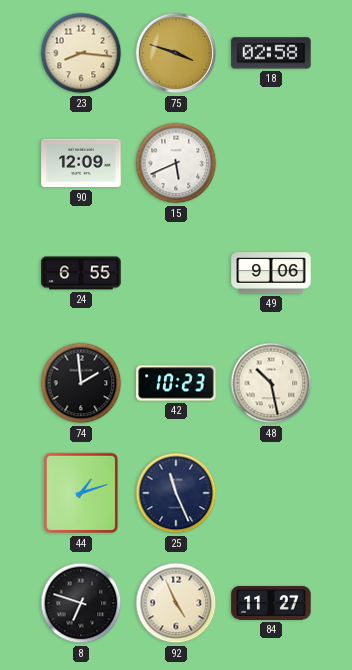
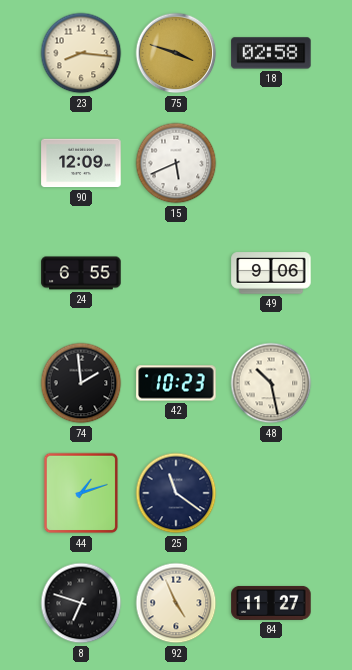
25: 11:26 -> 11:21
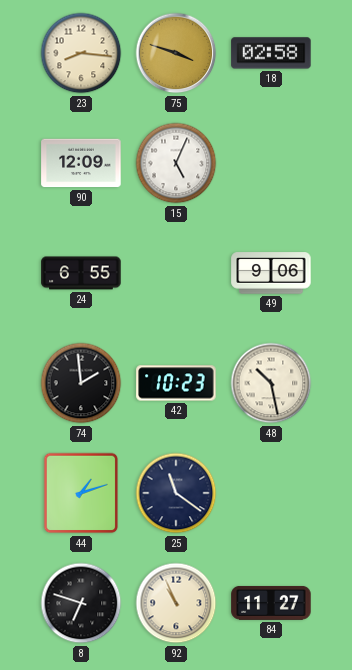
15: 5:41 -> 5:04
92: 4:56 -> 10:56
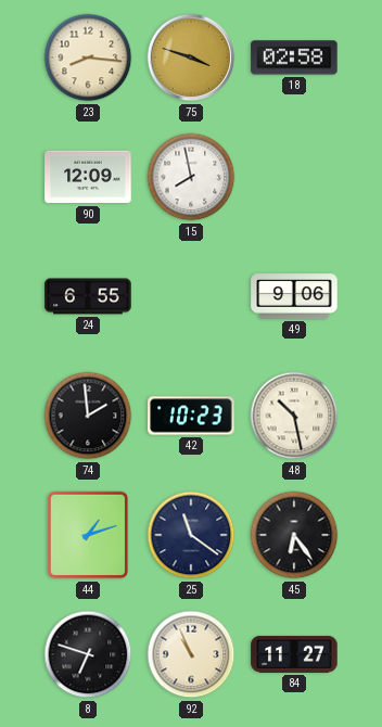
15: 5:04 -> 7:58
45: none -> 6:24
